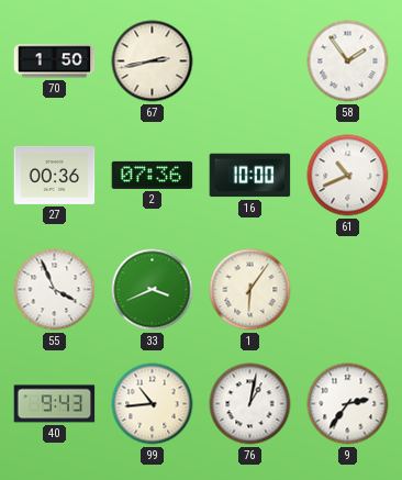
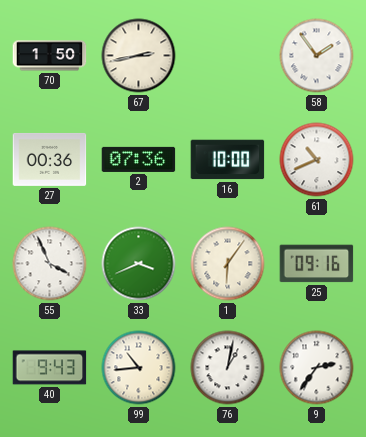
25: none -> 09:16
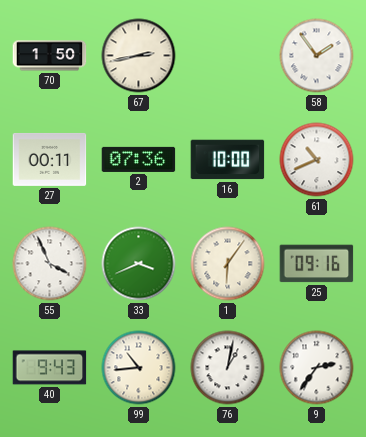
27: 00:36 -> 00:11
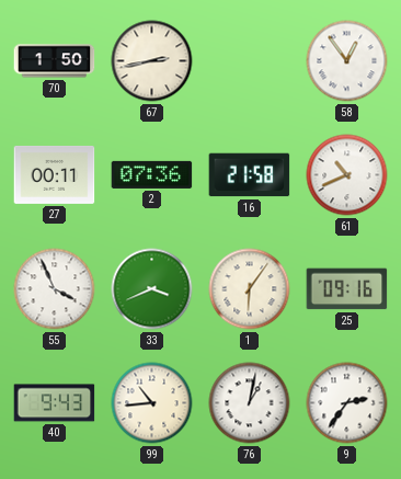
58: 1:54 -> 12:54
16: 10:00 -> 21:58
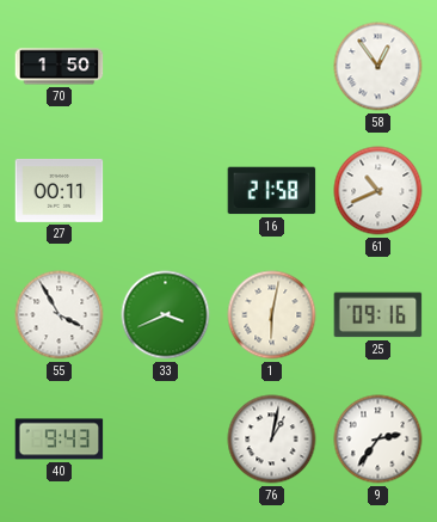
67: 2:43 -> none
2: 07:36 -> none
55: 3:56 -> 3:55
1: 6:06 -> 6:02
99: 10:44 -> none
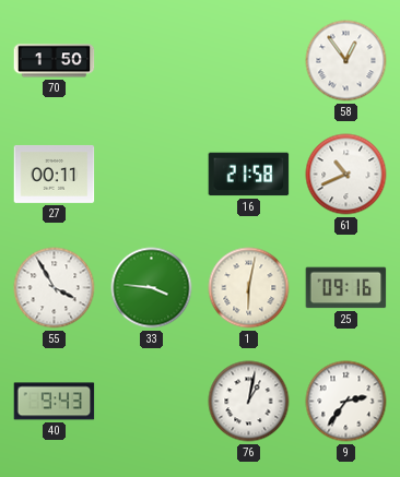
33: 3:41 -> 3:46
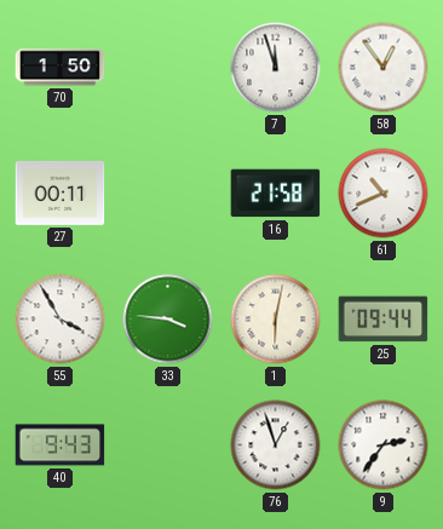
7: none -> 11:57
25: 09:16 -> 09:44
76: 1:02 -> 12:57
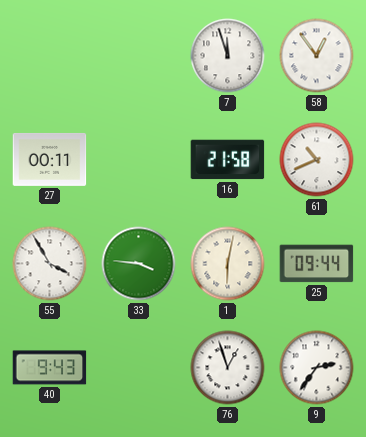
70: 1:50 -> none
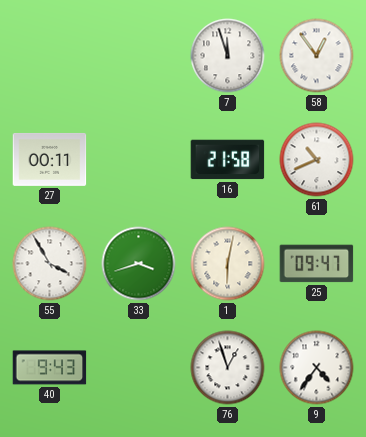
33: 3:46 -> 3:42
25: 09:44 -> 09:47
9: 2:36 -> 4:36
